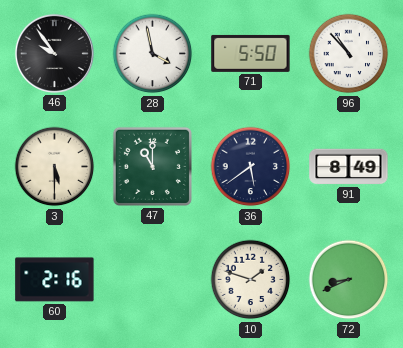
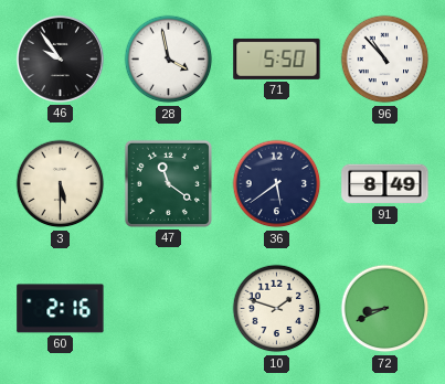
47: 11:00 -> 11:21
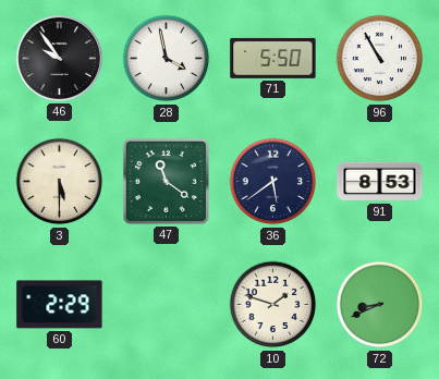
96: 10:53 -> 10:55
91: 8:49 -> 8:53
60: 2:16 -> 2:29
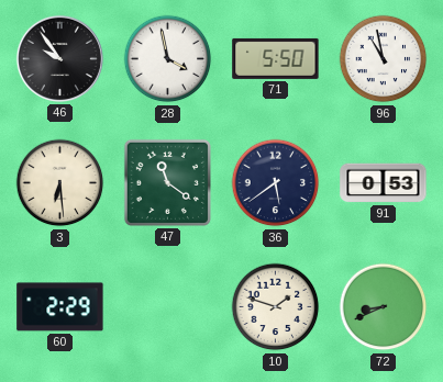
96: 10:55 -> 10:58
3: 5:30 -> 6:29
91: 8:53 -> 0:53
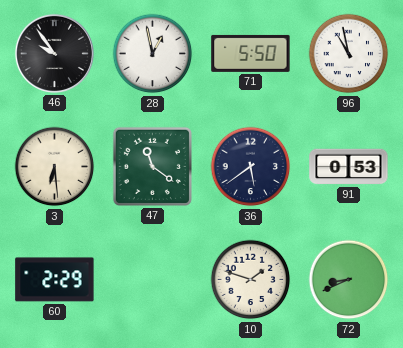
28: 3:58 -> 12:58
